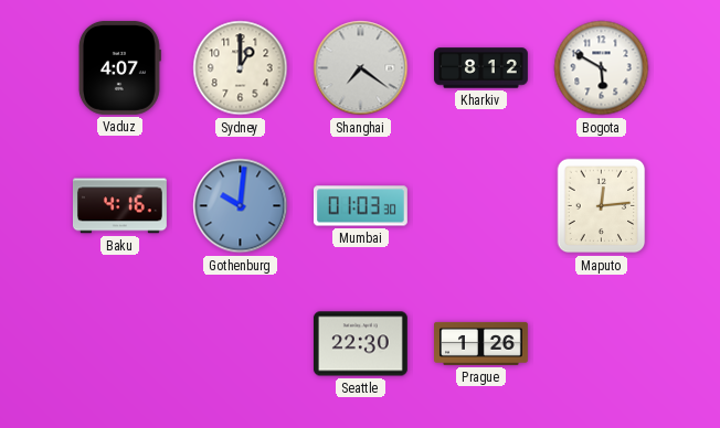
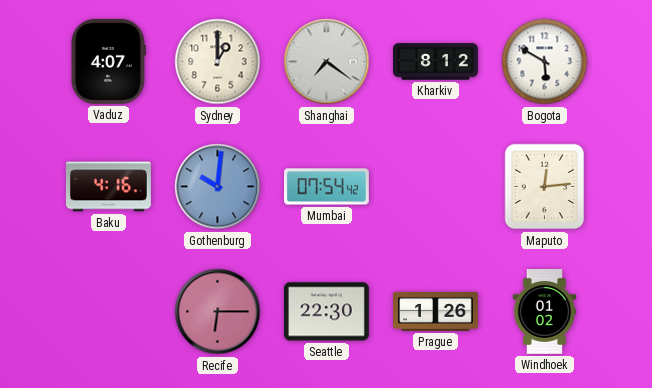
Mumbai: 01:03 -> 07:54
Recife: none -> 6:15
Windhoek: none -> 01:02
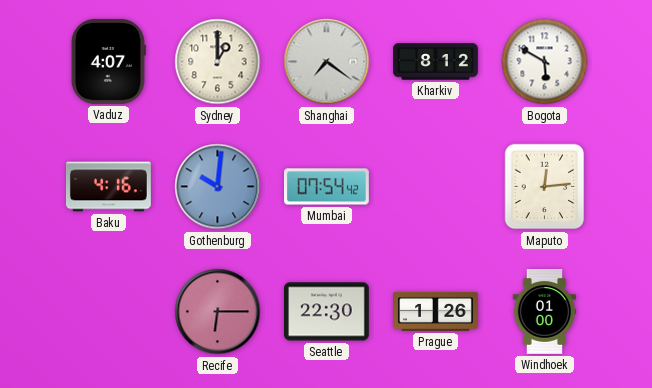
Windhoek: 01:02 -> 01:00
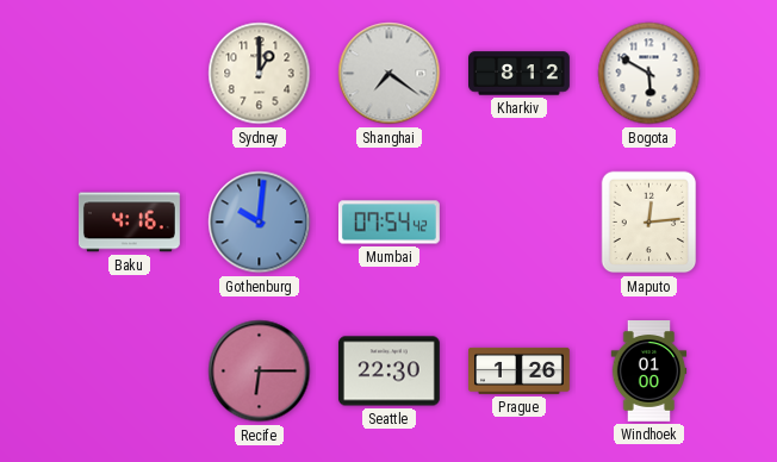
Vaduz: 4:07 -> none
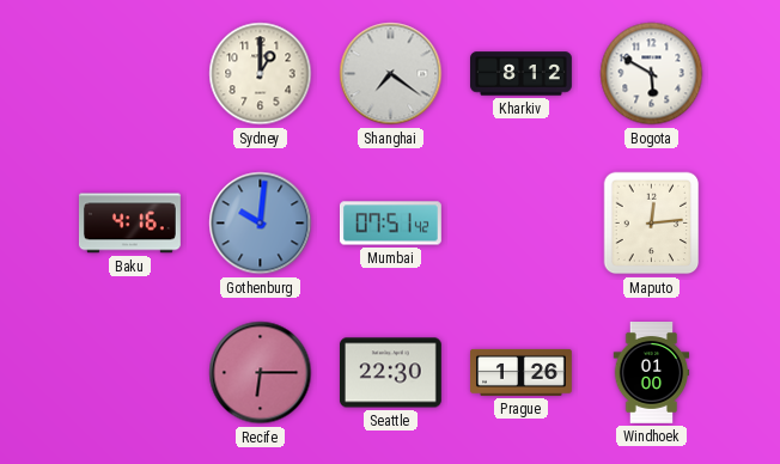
Mumbai: 07:54 -> 07:51
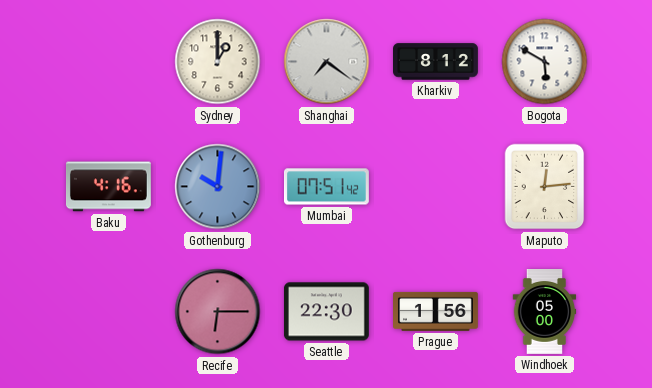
Prague: 1:26 -> 1:56
Windhoek: 01:00 -> 05:00
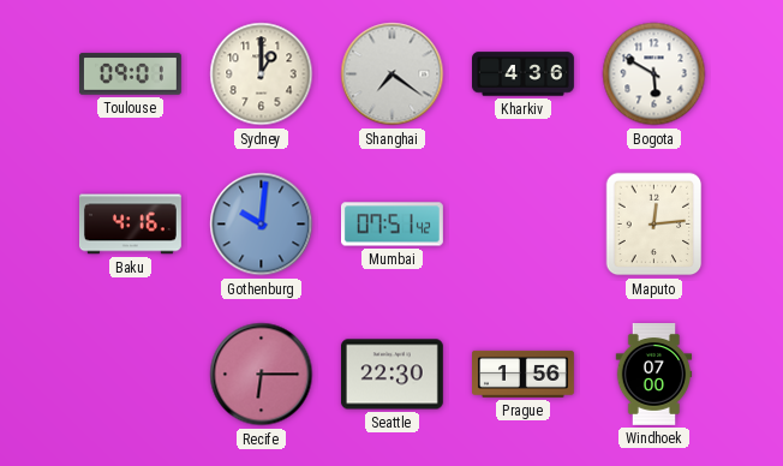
Toulouse: none -> 09:01
Kharkiv: 8:12 -> 4:36
Windhoek: 05:00 -> 07:00
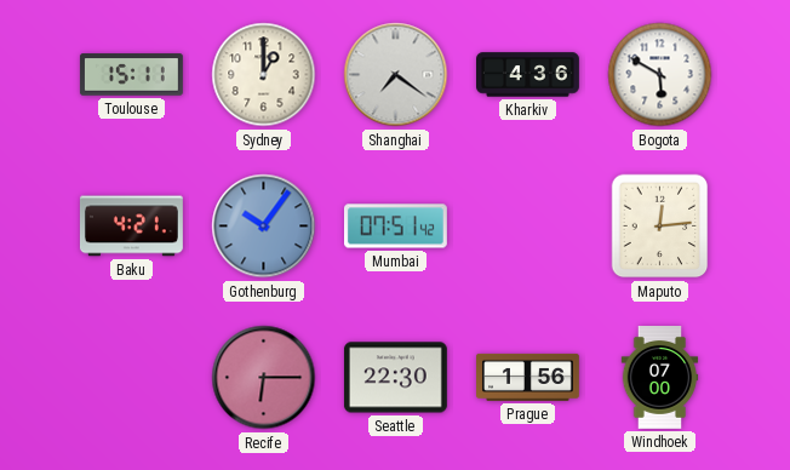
Toulouse: 09:01 -> 15:11
Baku: 4:16 -> 4:21
Gothenburg: 10:01 -> 10:06
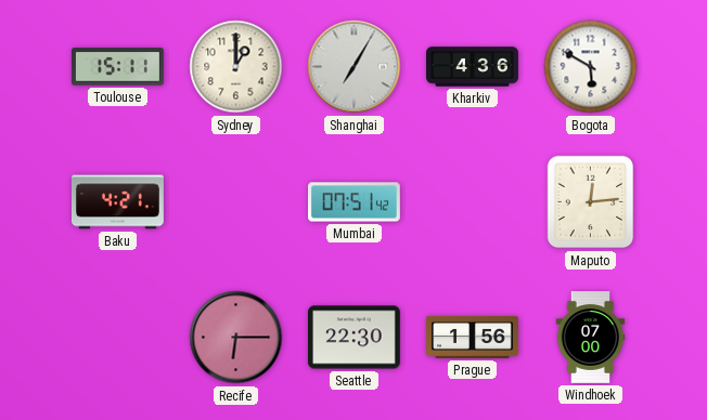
Shanghai: 7:21 -> 7:05
Gothenburg: 10:06 -> none
